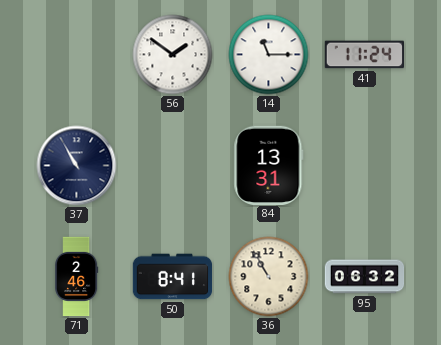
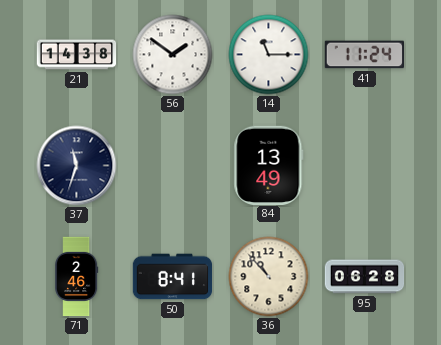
21: none -> 14:38
37: 10:55 -> 11:33
84: 13:31 -> 13:49
36: 10:55 -> 10:53
95: 06:32 -> 06:28
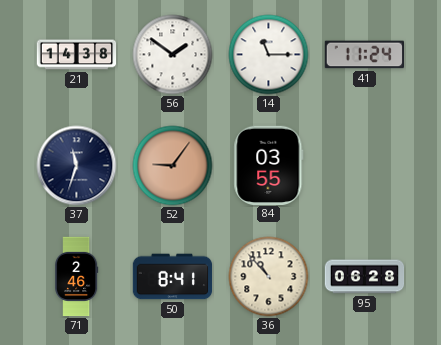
52: none -> 9:06
84: 13:49 -> 03:55
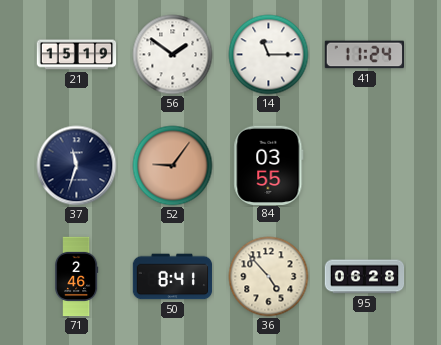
21: 14:38 -> 15:19
36: 10:53 -> 4:53
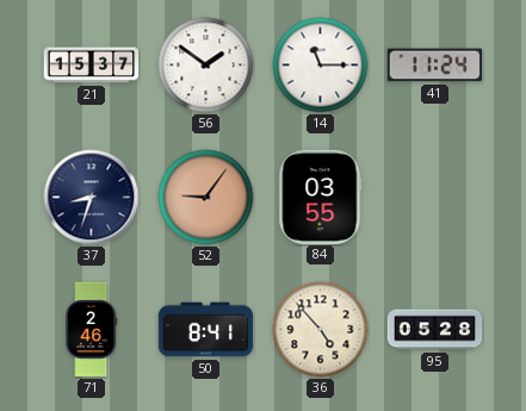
21: 15:19 -> 15:37
37: 11:33 -> 8:33
95: 06:28 -> 05:28
